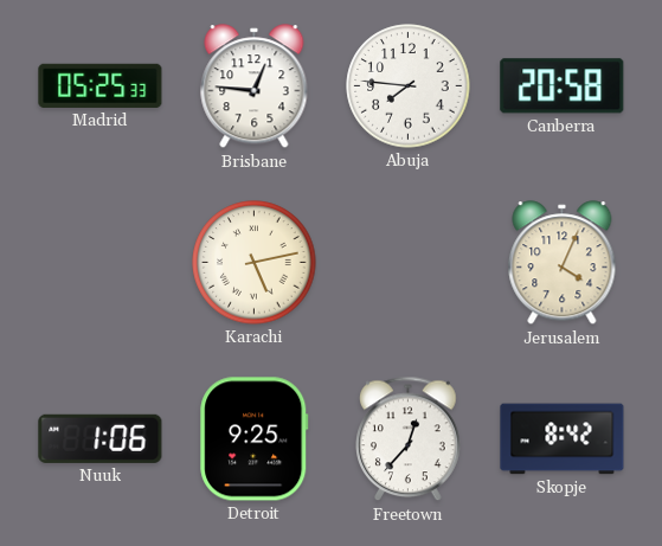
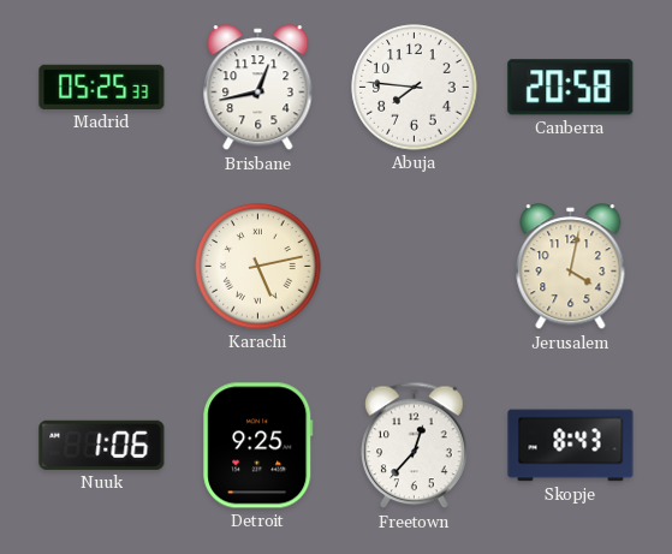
Brisbane: 12:46 -> 12:43
Jerusalem: 4:04 -> 4:02
Skopje: 8:42 -> 8:43
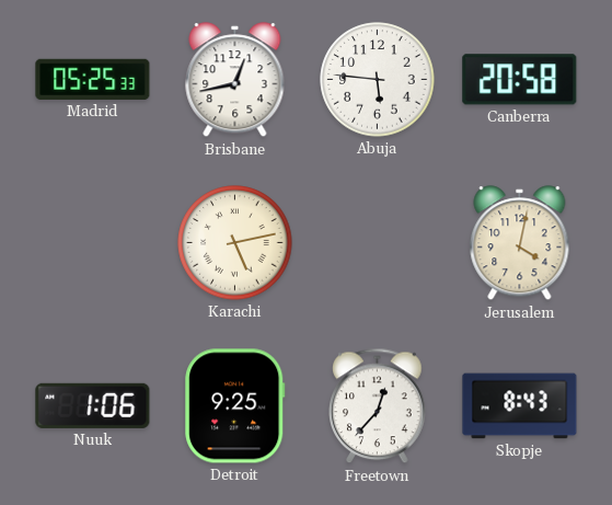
Abuja: 7:46 -> 5:46
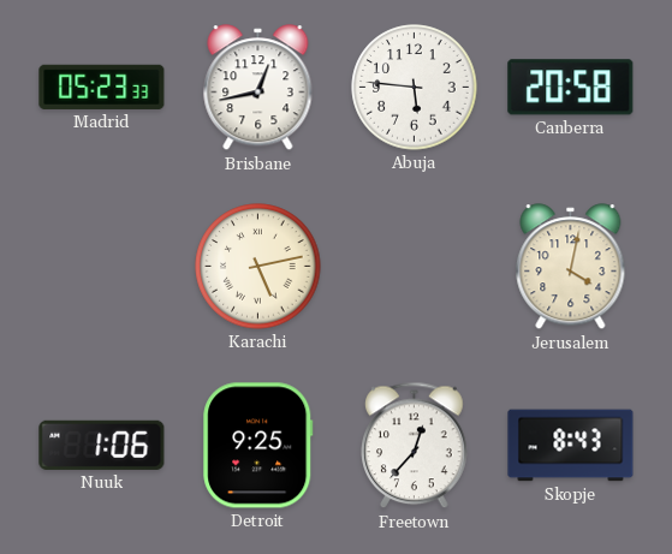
Madrid: 05:25 -> 05:23
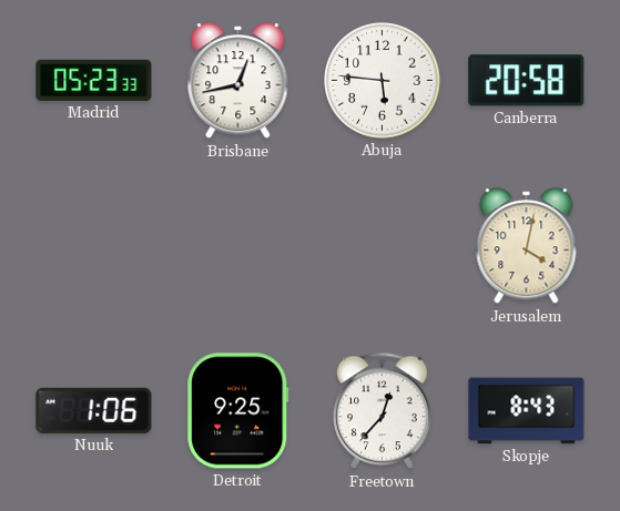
Karachi: 5:13 -> none
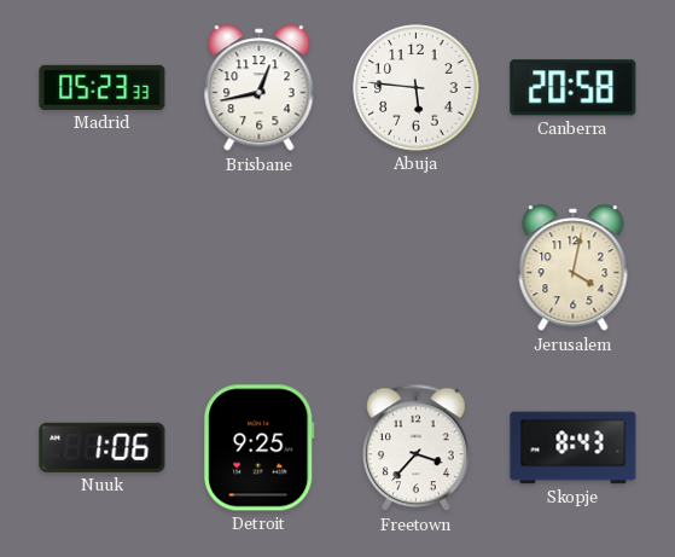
Freetown: 12:37 -> 3:37
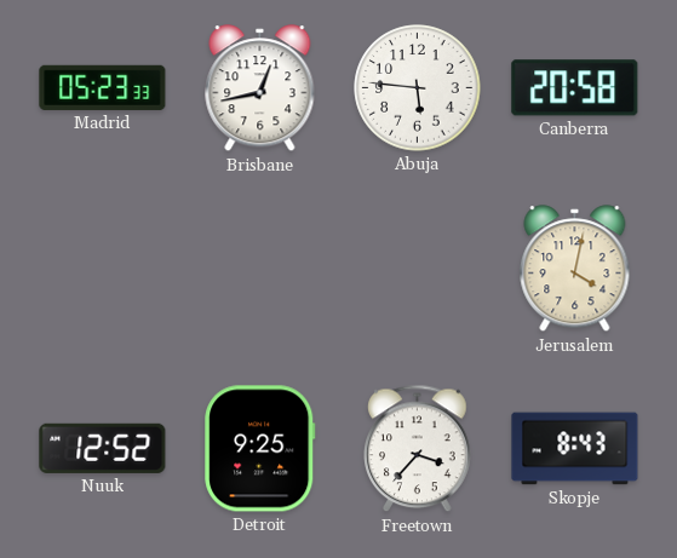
Nuuk: 1:06 -> 12:52
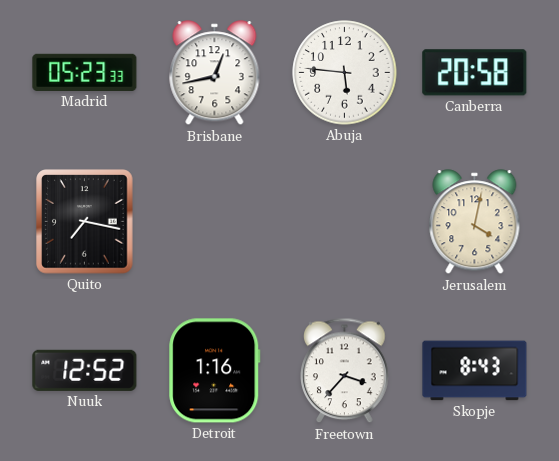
Quito: none -> 7:17
Detroit: 9:25 -> 1:16
